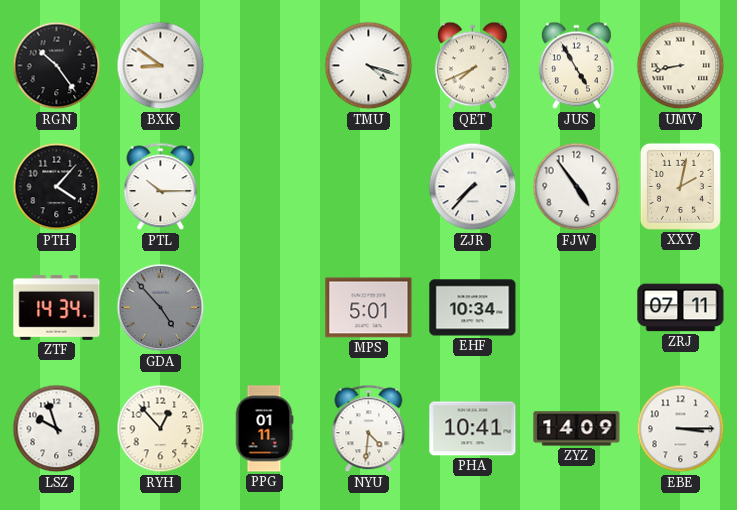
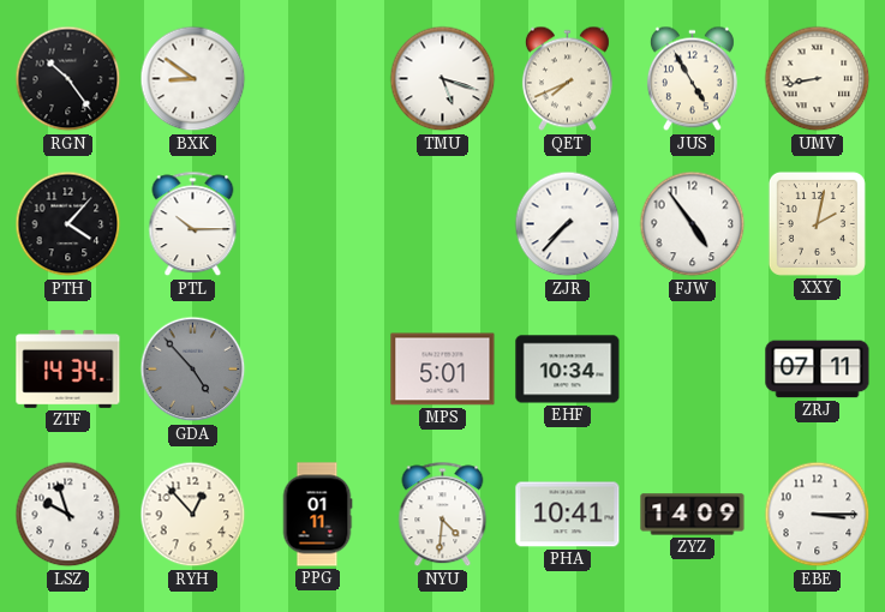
TMU: 4:18 -> 5:18
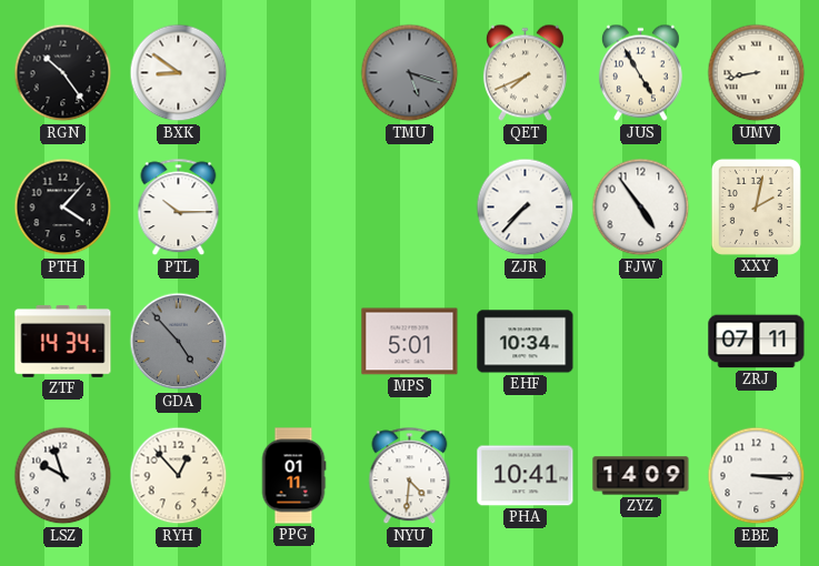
TMU dial: white -> grey
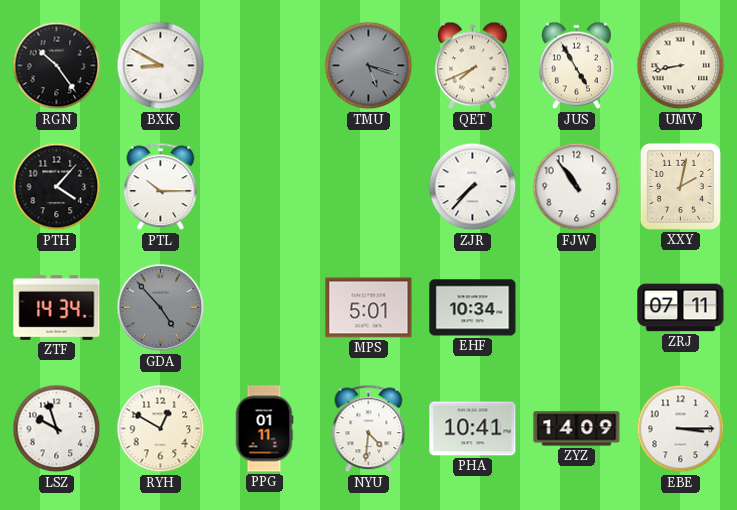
BXK: 8:51 -> 8:50
FJW: 4:54 -> 10:54
RYH: 12:53 -> 12:50
